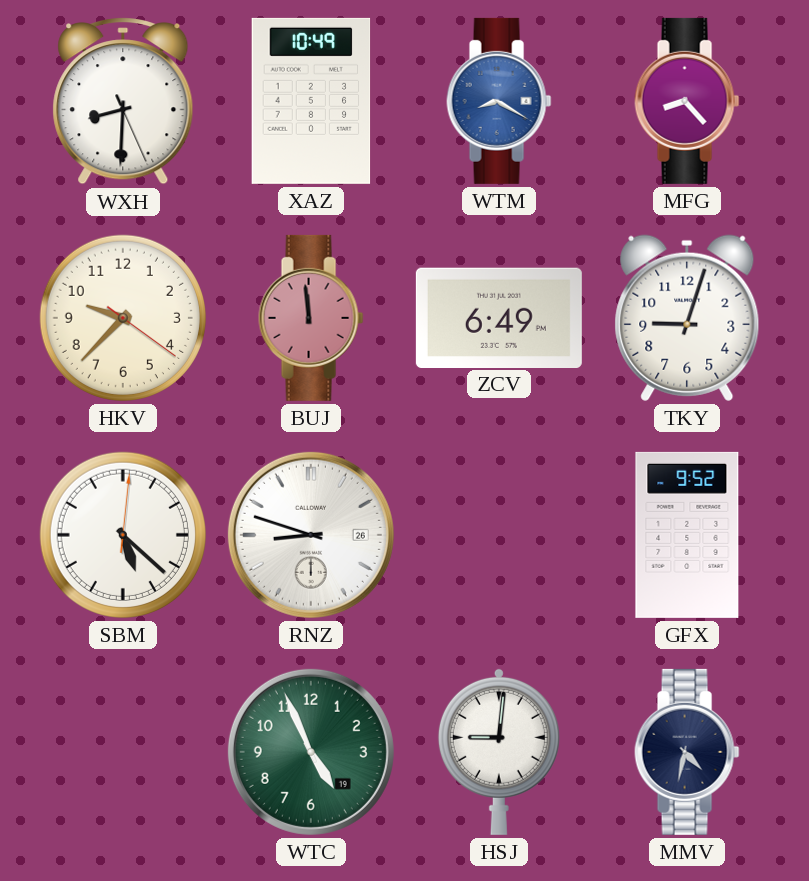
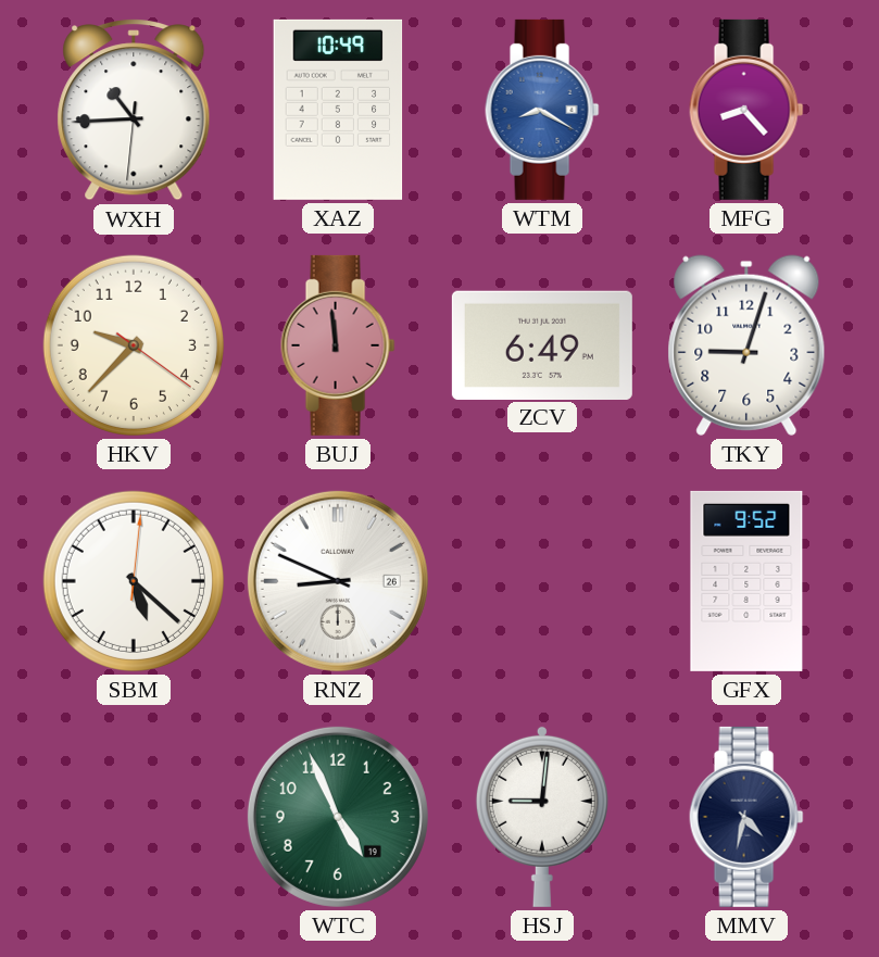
WXH: 8:30 -> 10:44
RNZ: 8:48 -> 8:49
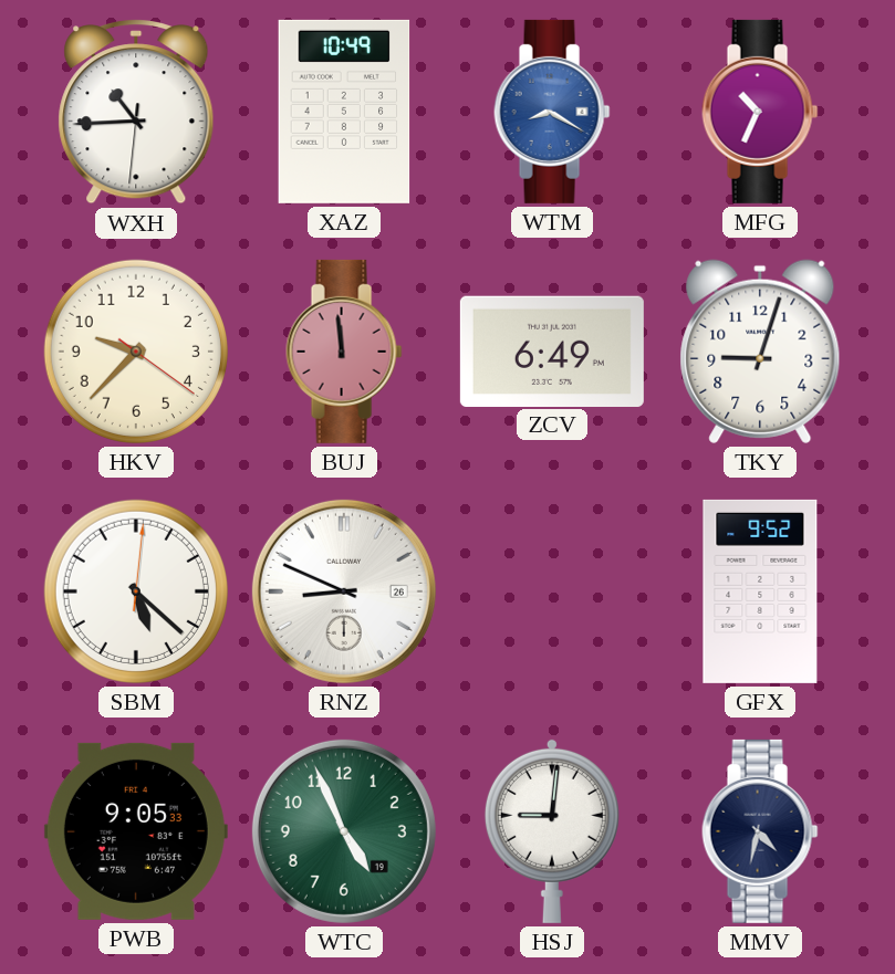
MFG: 8:23 -> 10:34
PWB: none -> 9:05
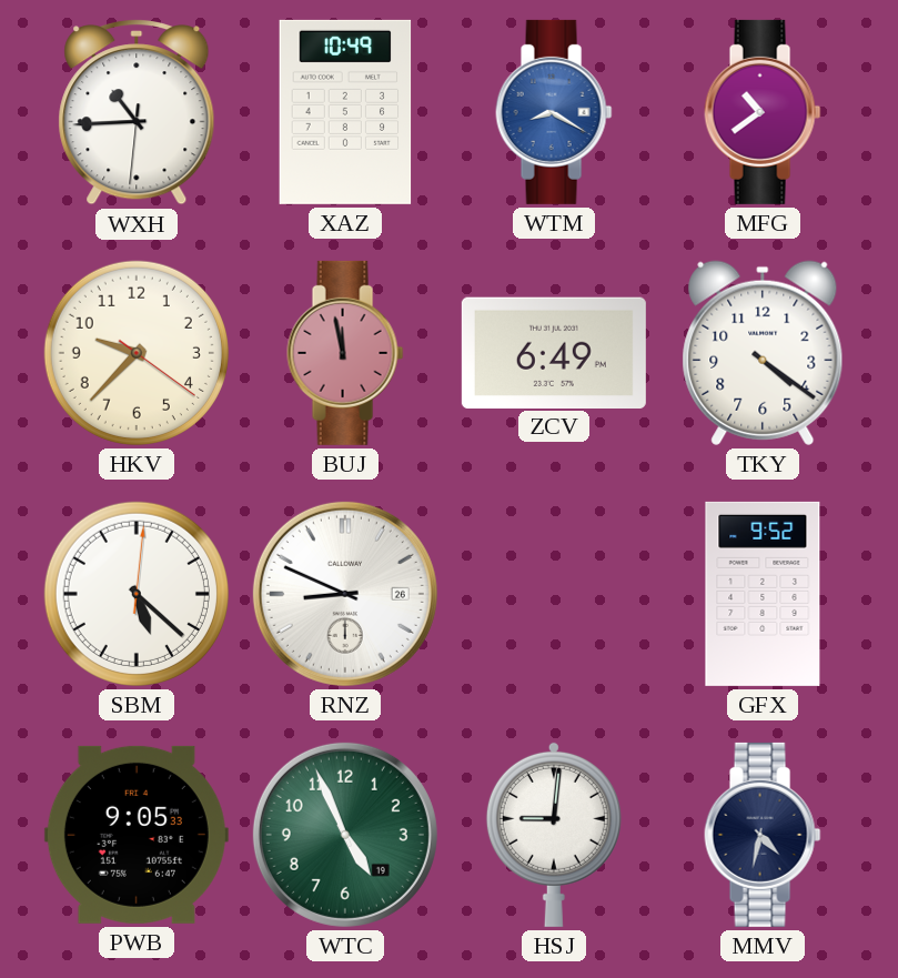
MFG: 10:34 -> 10:39
BUJ: 11:59 -> 11:58
TKY: 9:03 -> 4:21
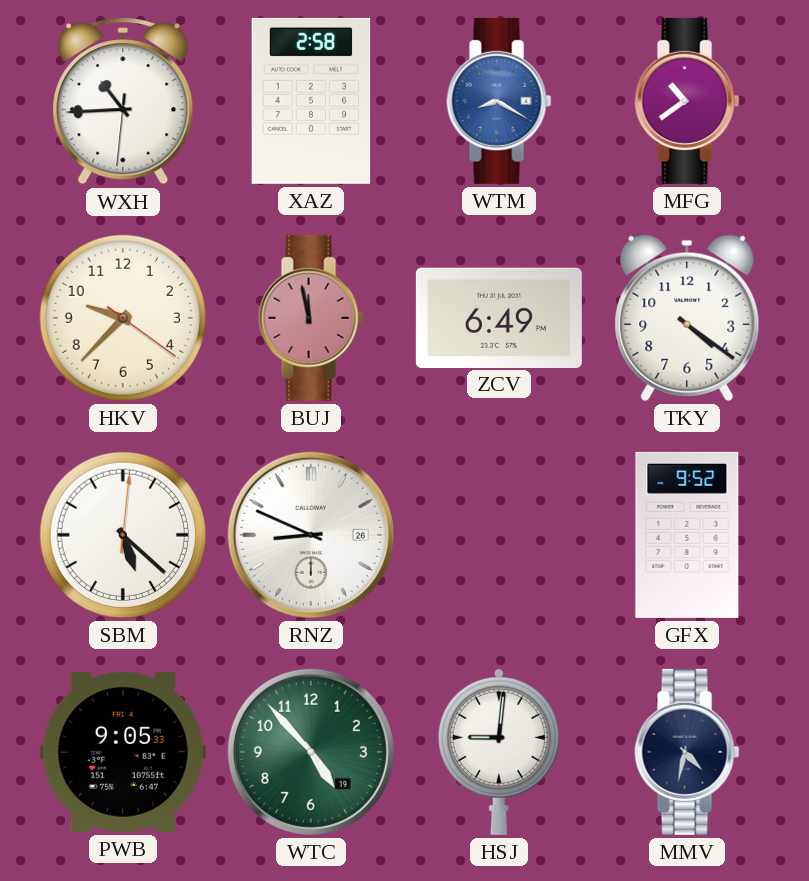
XAZ: 10:49 -> 2:58
WTC: 4:56 -> 4:53
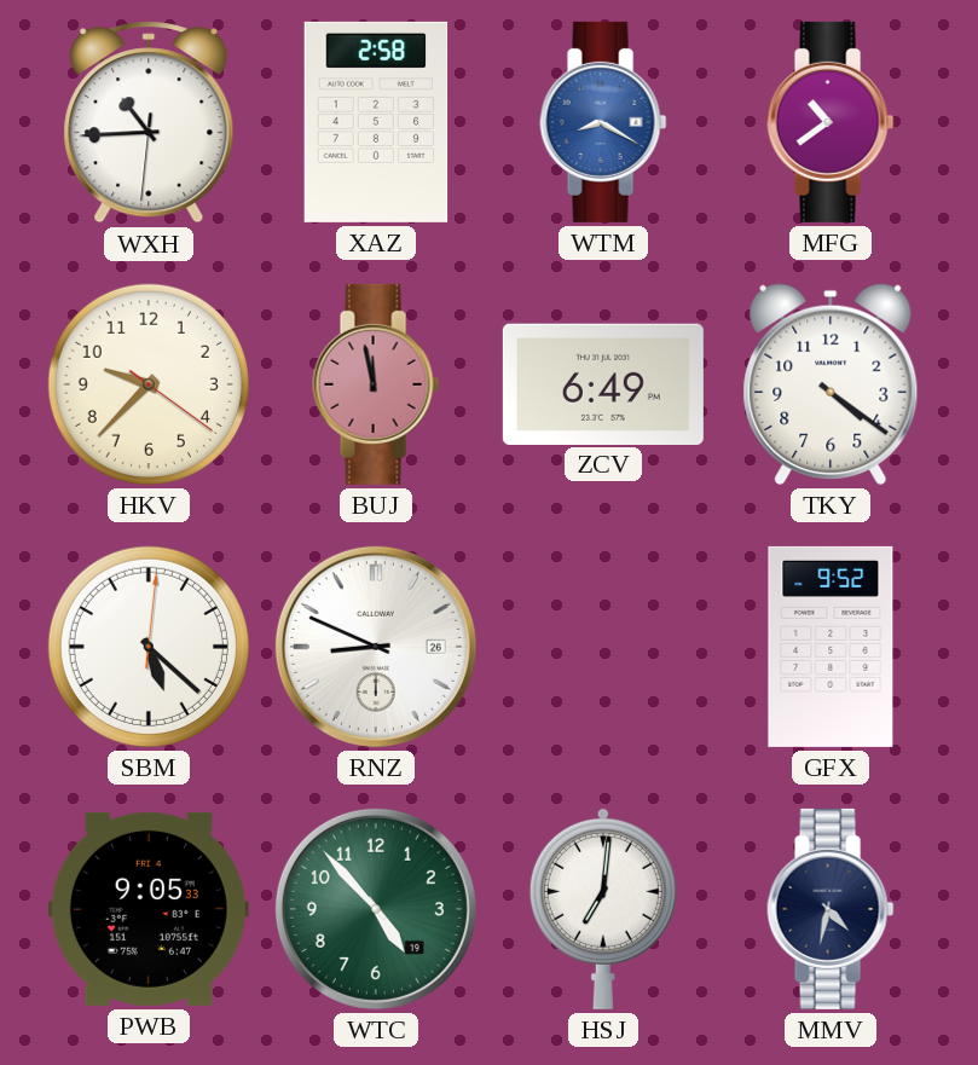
HSJ: 9:01 -> 7:01
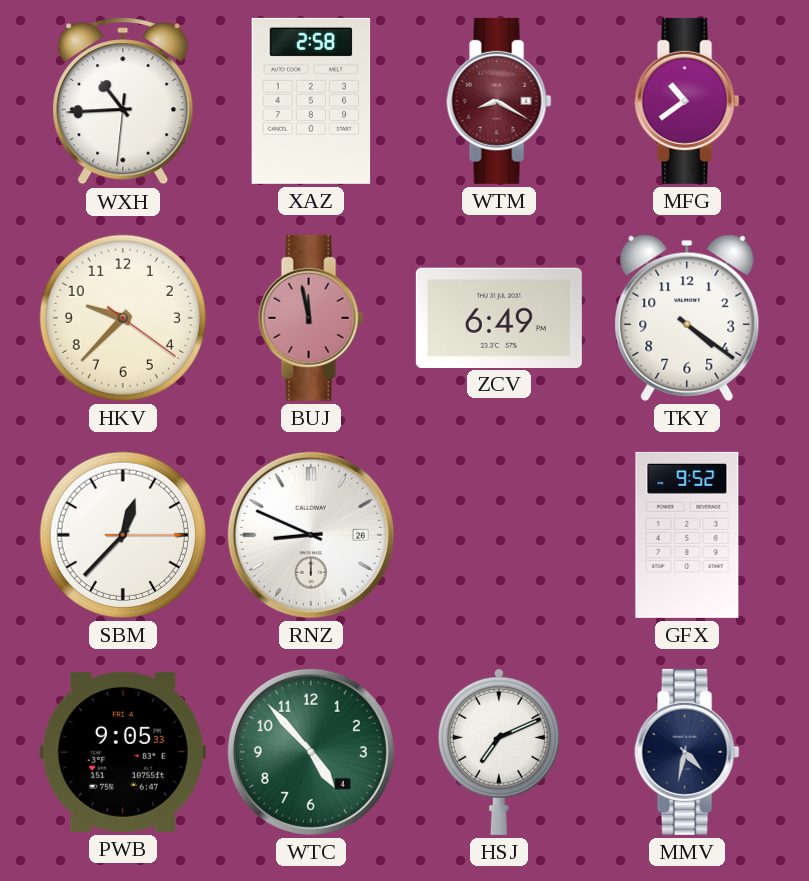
WTM dial: blue -> burgundy
SBM: 5:22 -> 12:37
WTC date: 19 -> 4
HSJ: 7:01 -> 7:11
